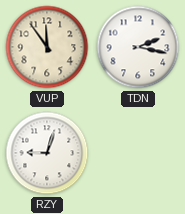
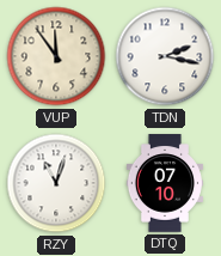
RZY: 9:03 -> 11:03
DTQ: none -> 07:10
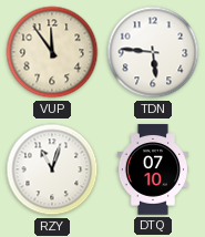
TDN: 2:17 -> 5:46
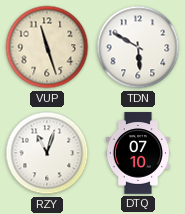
VUP: 11:54 -> 11:27
TDN: 5:46 -> 5:50
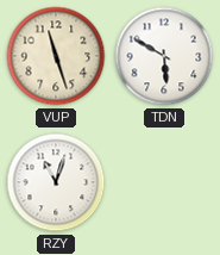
DTQ: 07:10 -> none
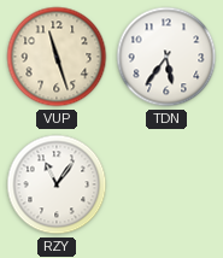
TDN: 5:50 -> 5:36
RZY: 11:03 -> 11:06
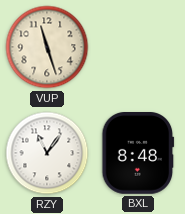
TDN: 5:36 -> none
BXL: none -> 8:48
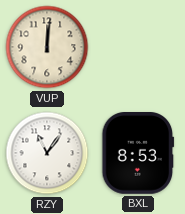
VUP: 11:27 -> 12:01
BXL: 8:48 -> 8:53
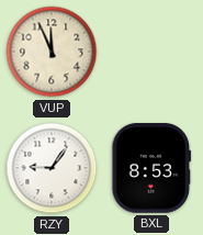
VUP: 12:01 -> 11:56
RZY: 11:06 -> 9:06
